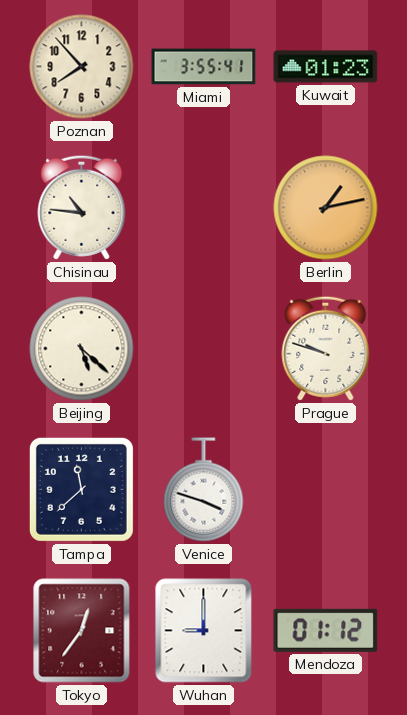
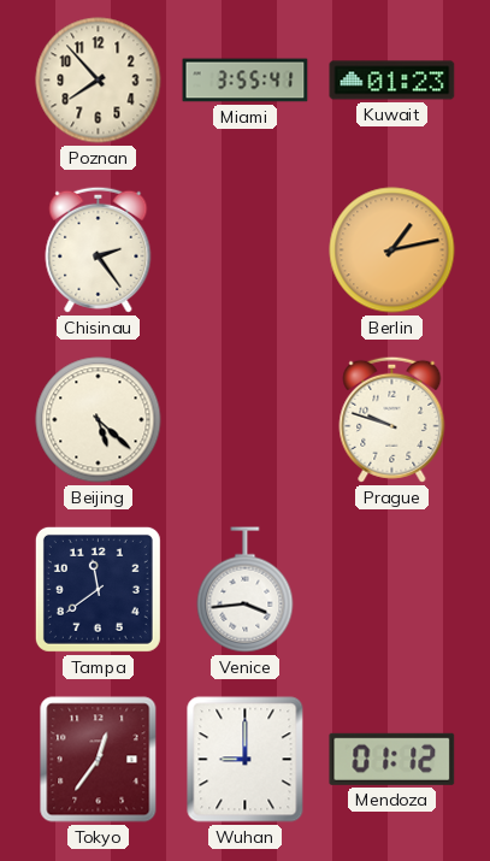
Chisinau: 10:46 -> 2:24
Tampa: 11:38 -> 11:39
Venice: 3:48 -> 3:44
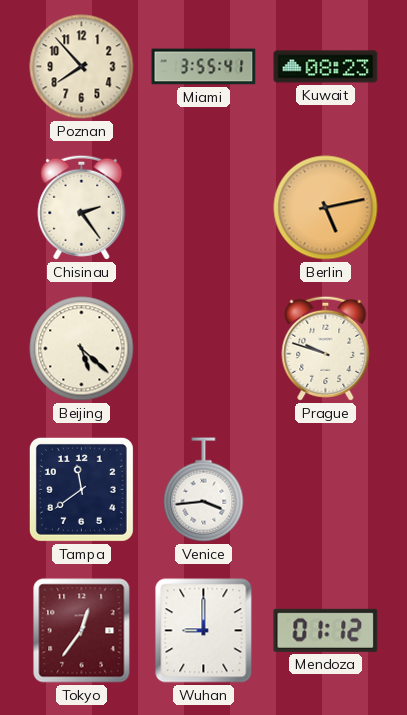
Kuwait: 01:23 -> 08:23
Berlin: 1:13 -> 5:13
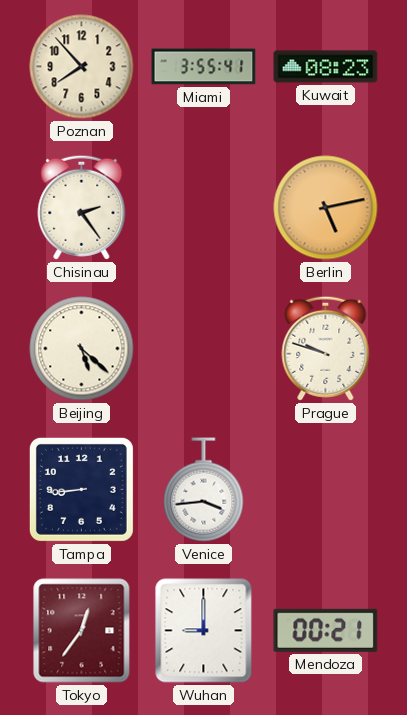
Tampa: 11:39 -> 8:44
Mendoza: 01:12 -> 00:21
